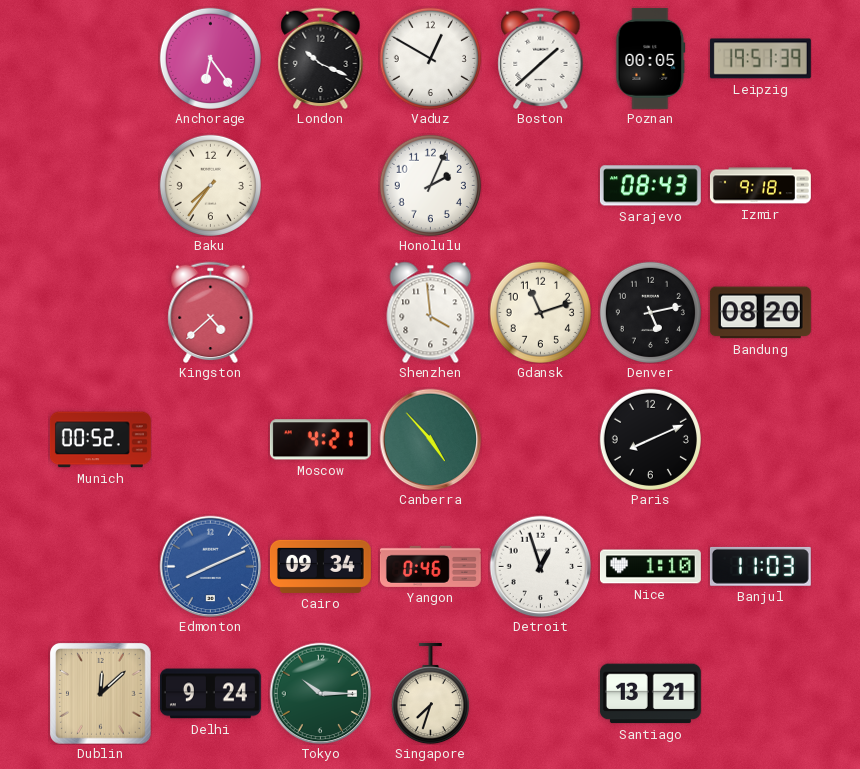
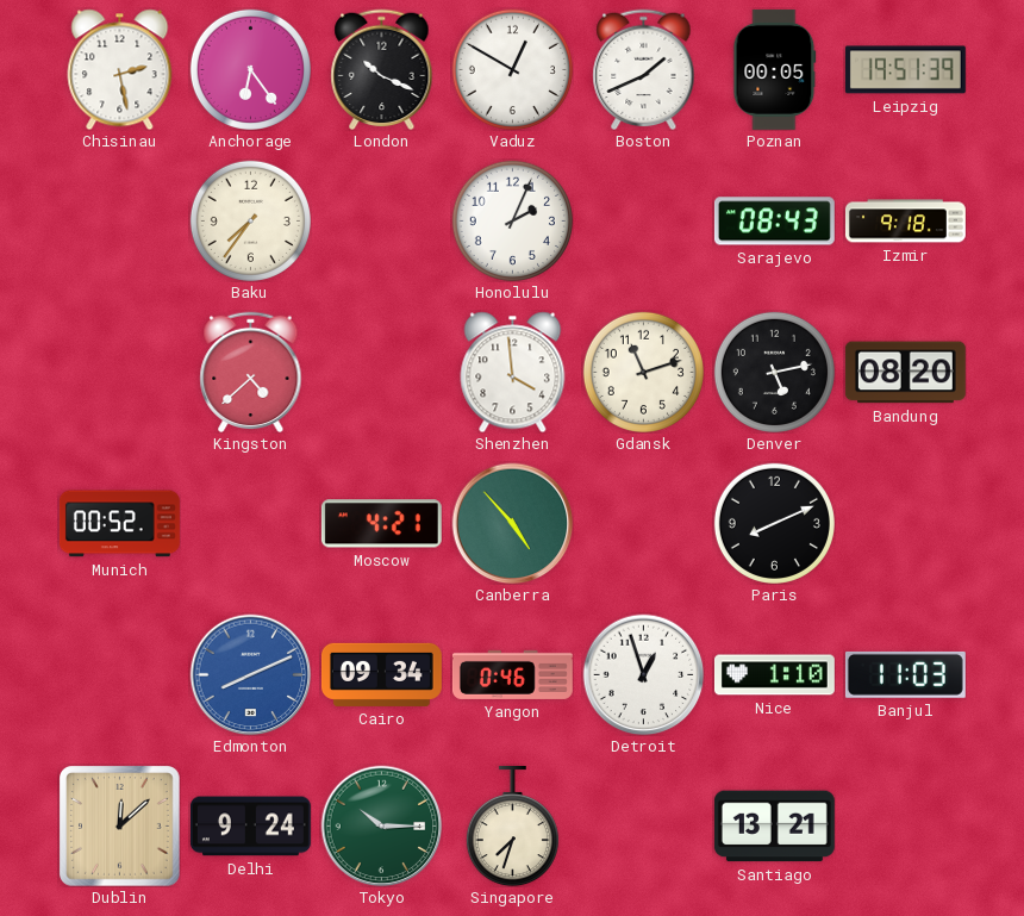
Chisinau: none -> 2:28
Boston: 1:38 -> 1:41
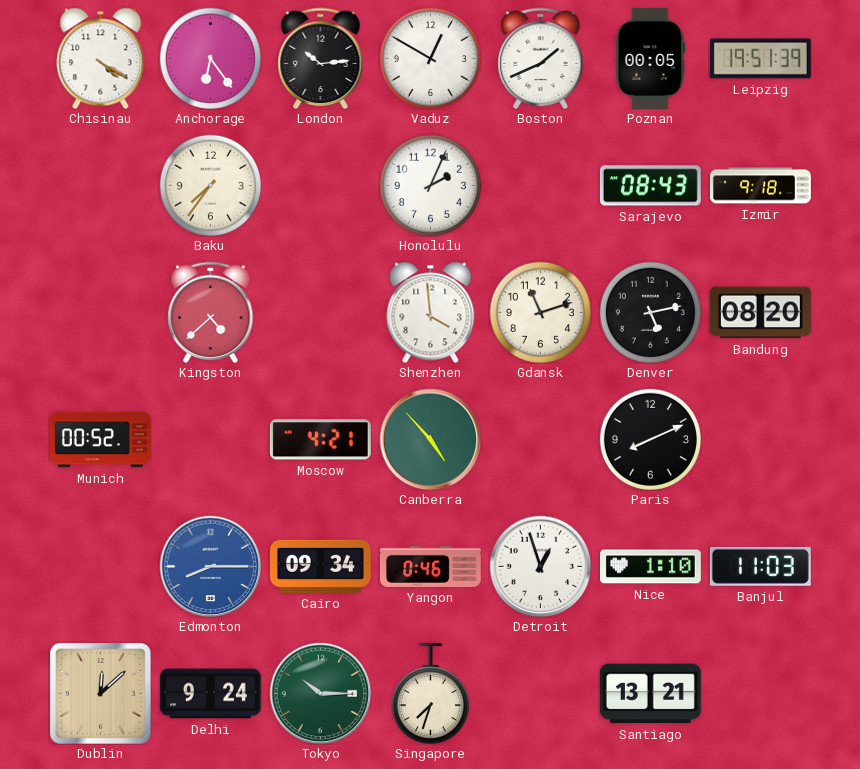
Chisinau: 2:28 -> 4:20
London: 10:19 -> 10:14
Edmonton: 8:11 -> 8:15
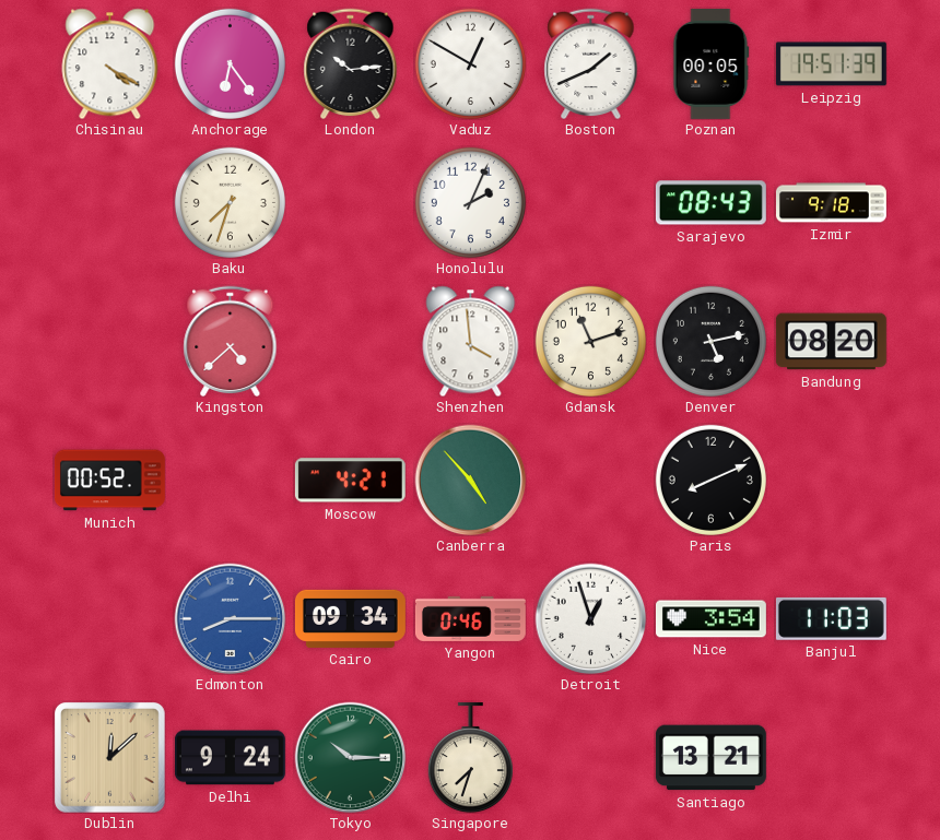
Baku: 7:36 -> 7:33
Nice: 1:10 -> 3:54
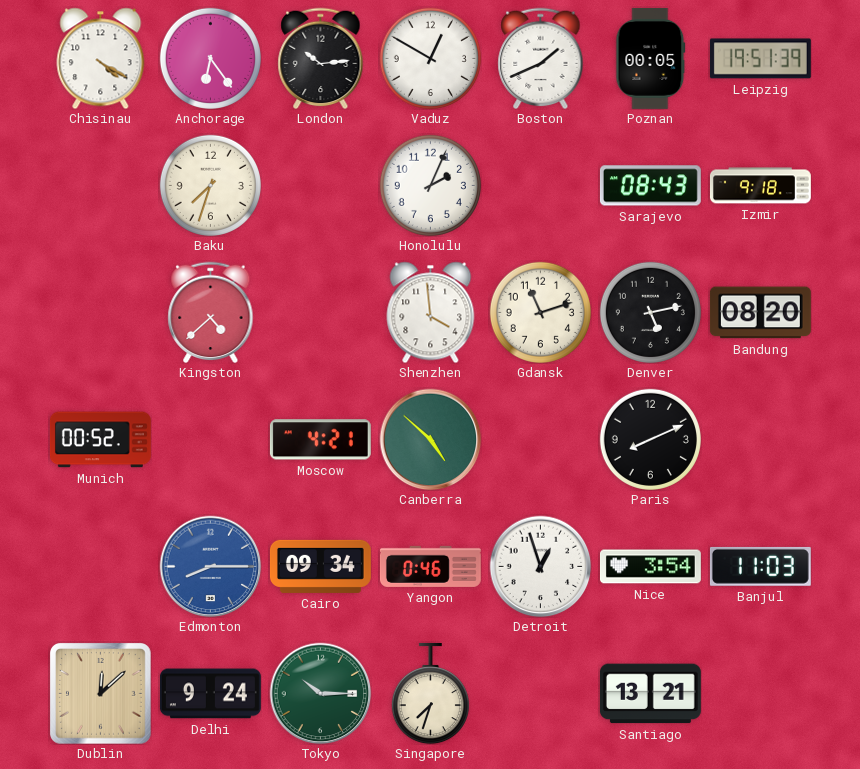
Canberra: 4:53 -> 4:52
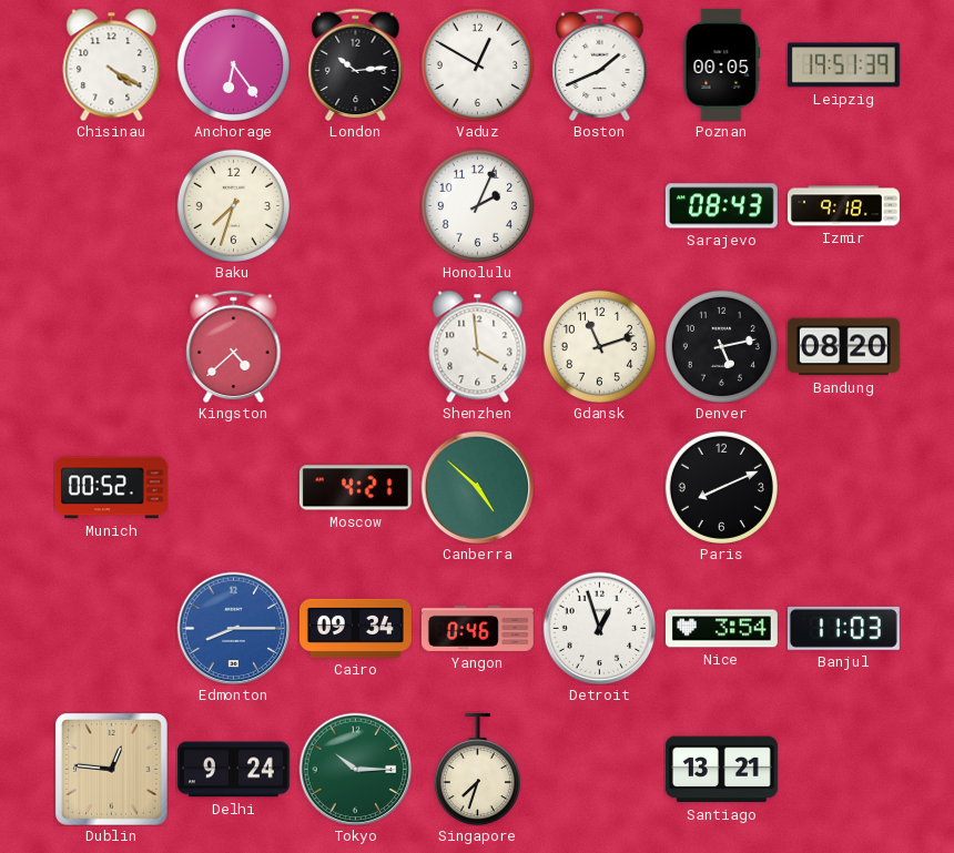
Dublin: 12:08 -> 12:46
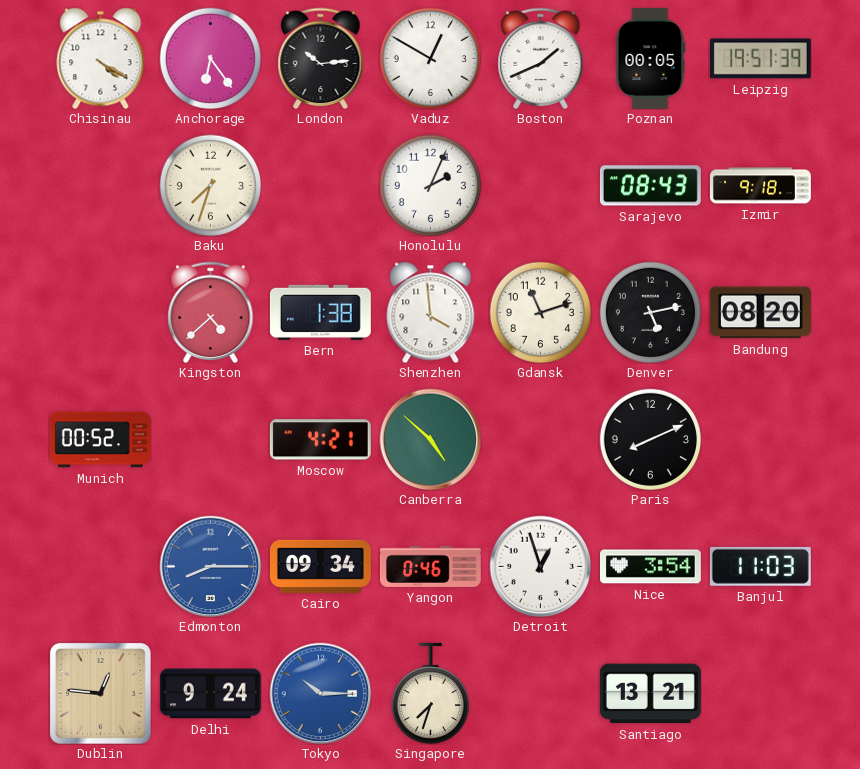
Bern: none -> 1:38
Tokyo dial: green -> blue
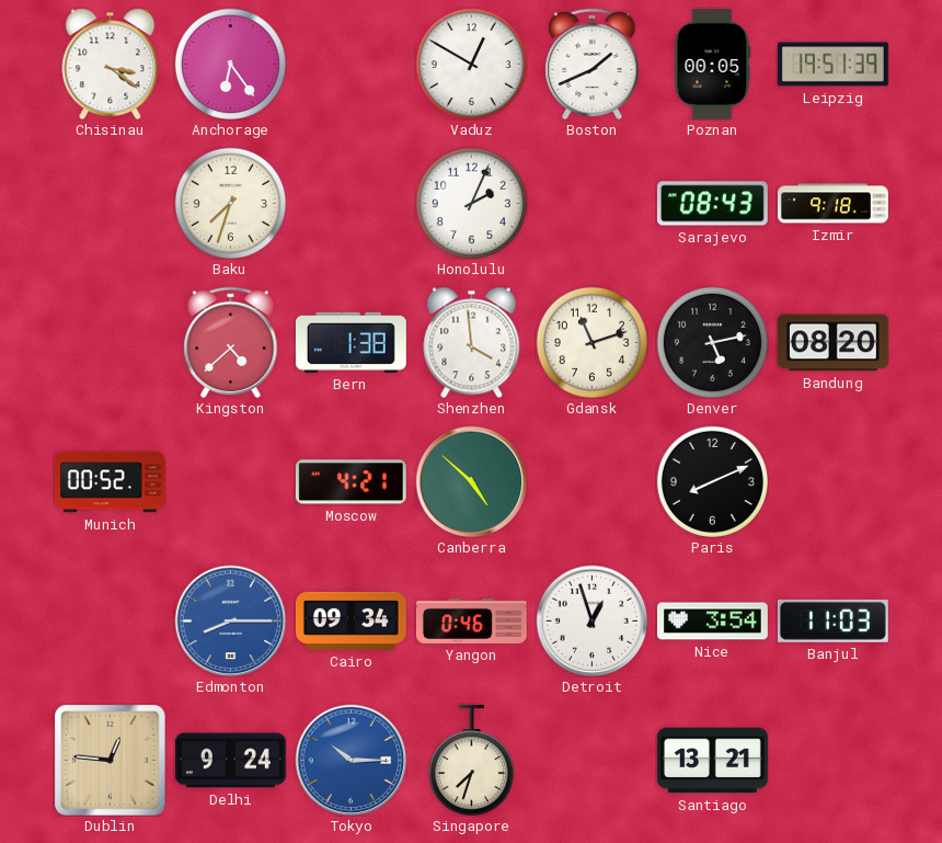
Chisinau: 4:20 -> 3:21
London: 10:14 -> none
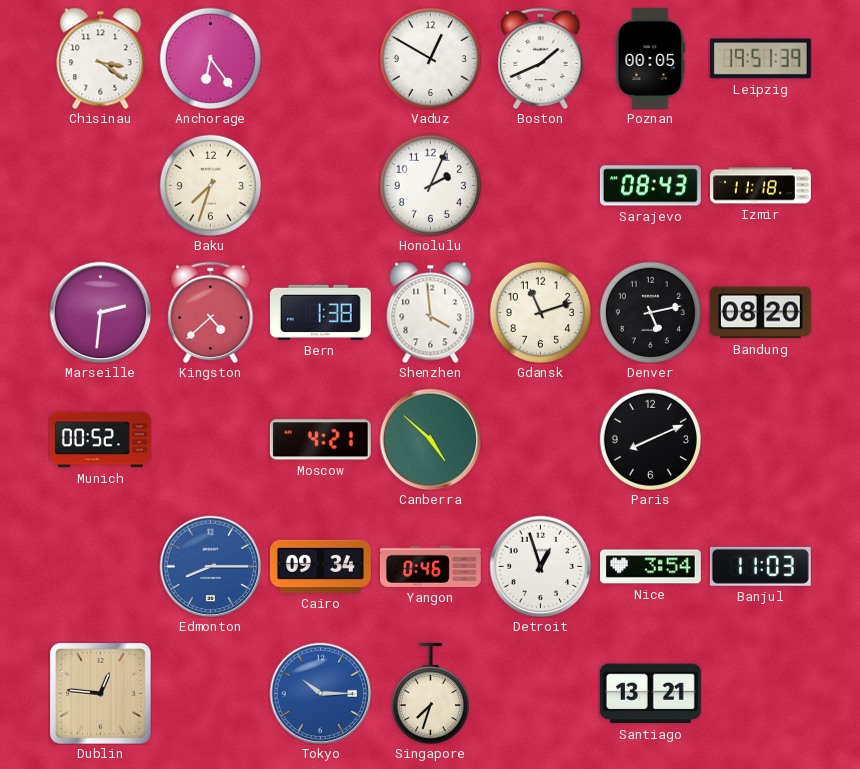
Izmir: 9:18 -> 11:18
Marseille: none -> 2:31
Delhi: 9:24 -> none
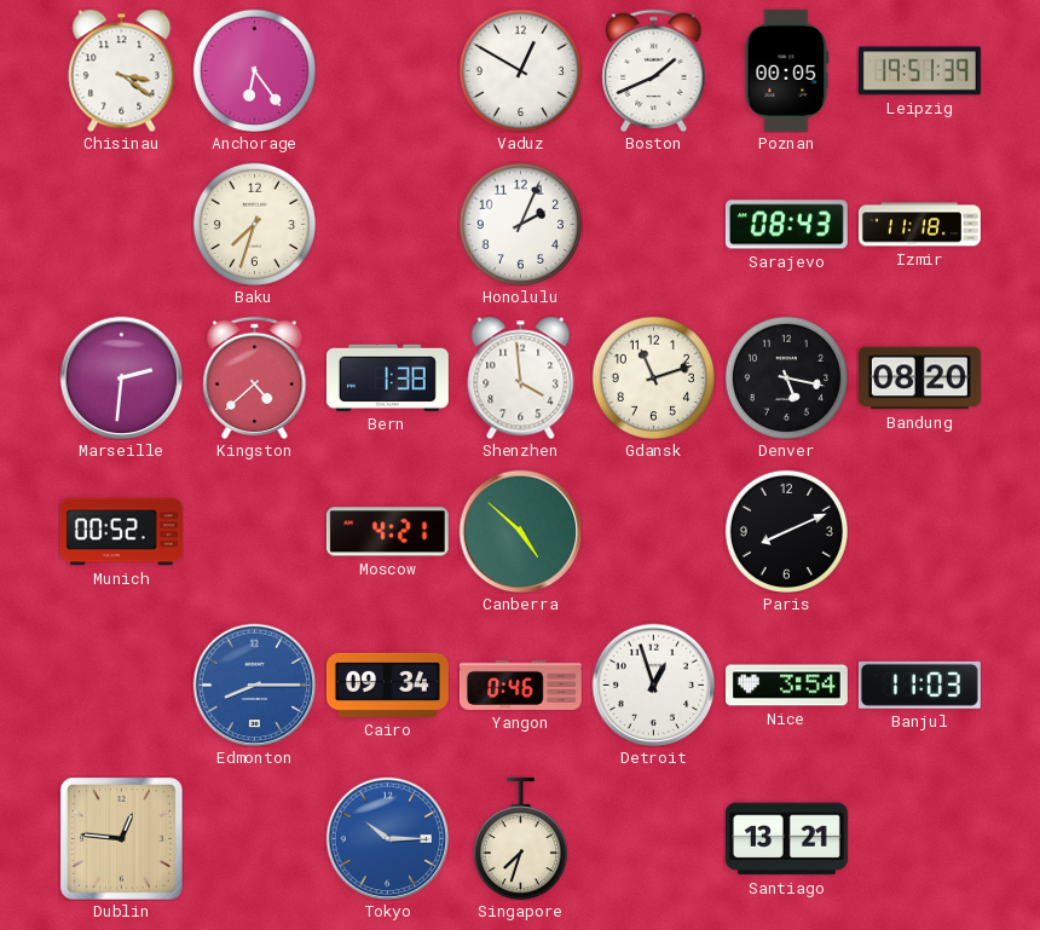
Denver: 5:13 -> 5:17
